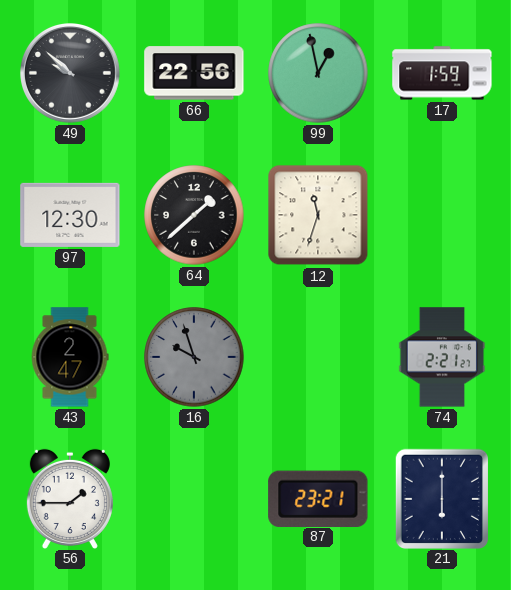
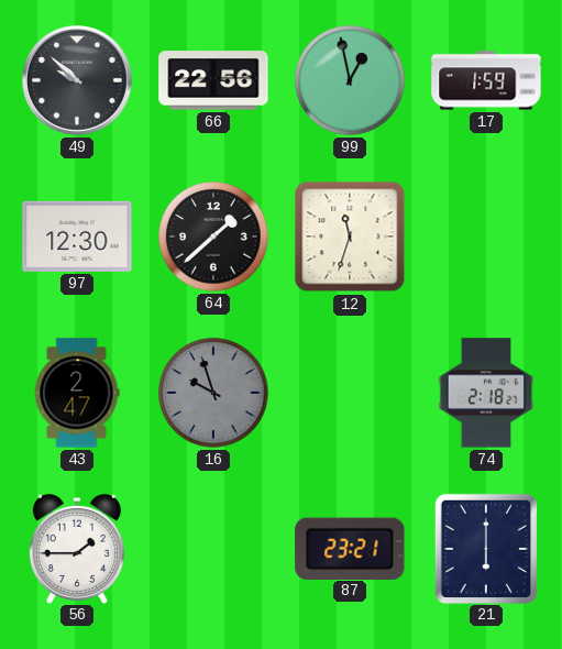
74: 2:21 -> 2:18
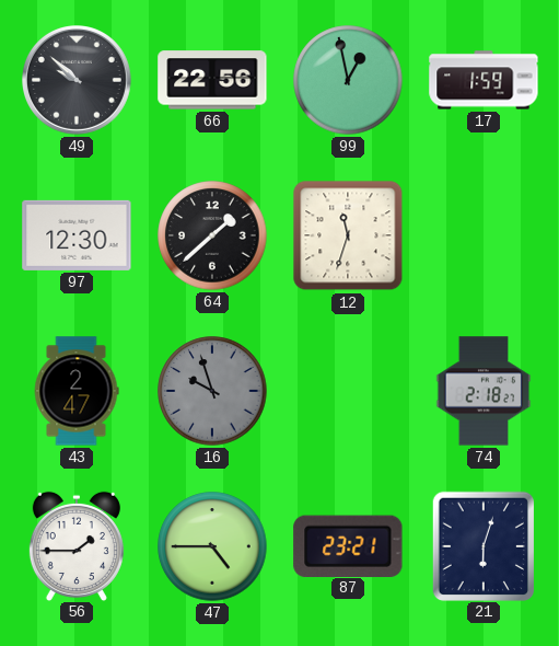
47: none -> 4:45
21: 6:00 -> 6:03
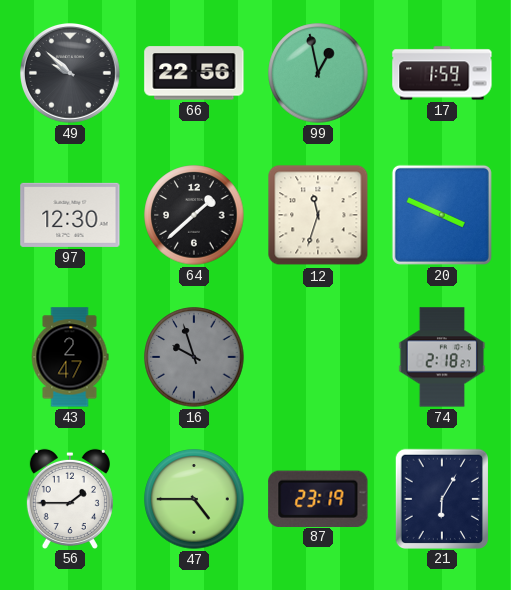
20: none -> 3:49
87: 23:21 -> 23:19
21: 6:03 -> 6:05
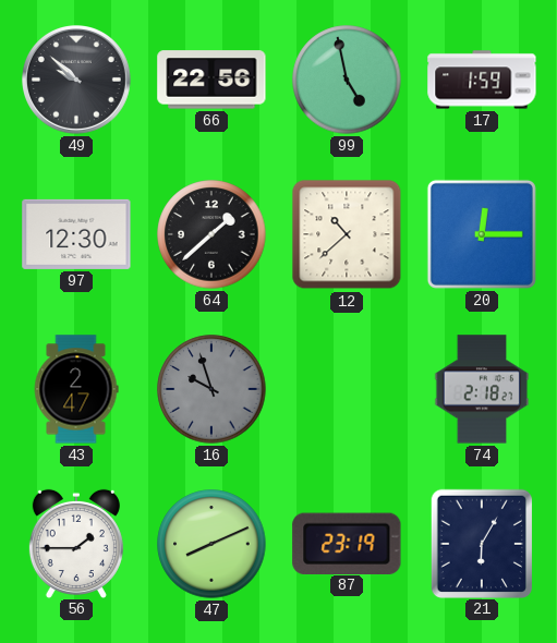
99: 12:58 -> 4:58
12: 11:33 -> 10:38
20: 3:49 -> 12:15
47: 4:45 -> 8:11
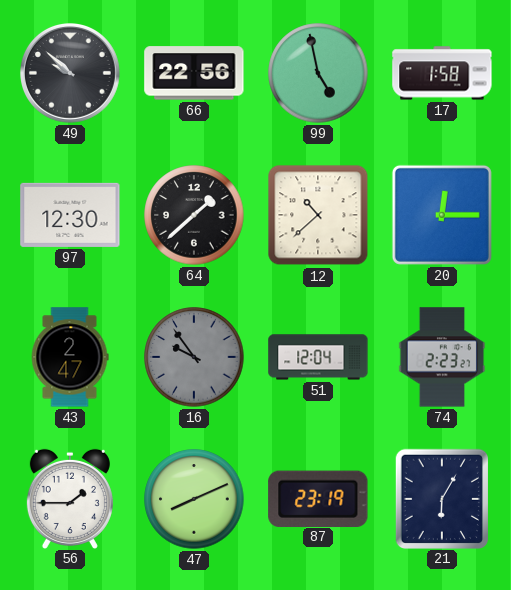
17: 1:59 -> 1:58
16: 9:57 -> 9:54
51: none -> 12:04
74: 2:18 -> 2:23
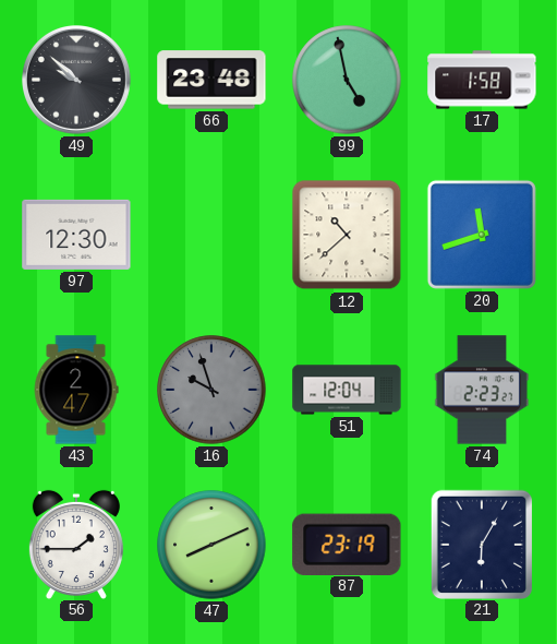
66: 22:56 -> 23:48
64: 1:38 -> none
20: 12:15 -> 11:42
16: 9:54 -> 9:57
